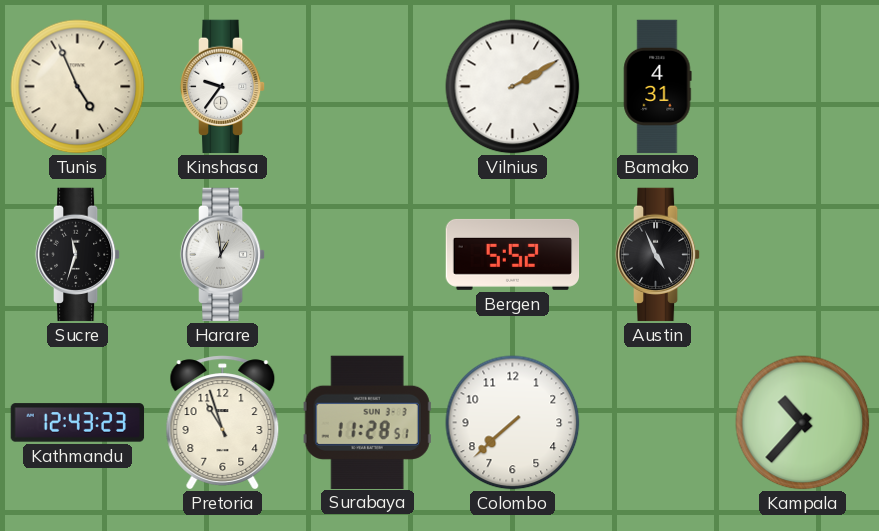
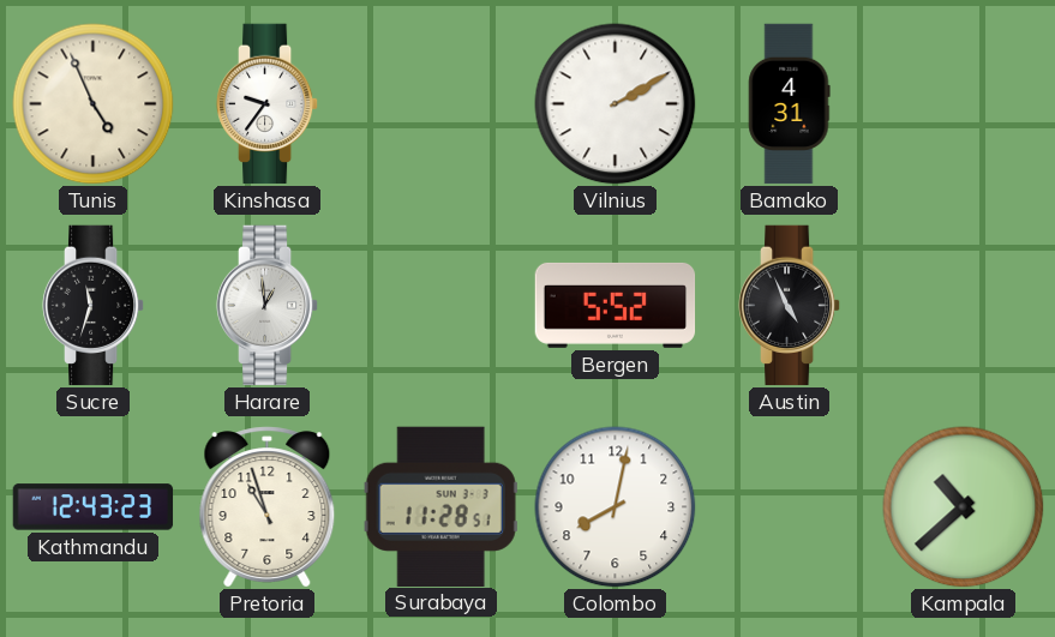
Colombo: 7:38 -> 8:02
Kampala: 10:37 -> 10:38
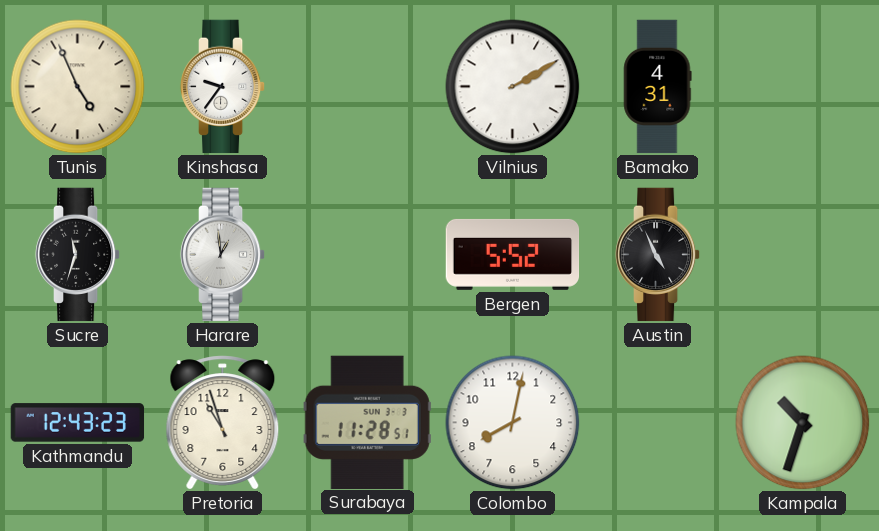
Kampala: 10:38 -> 10:33
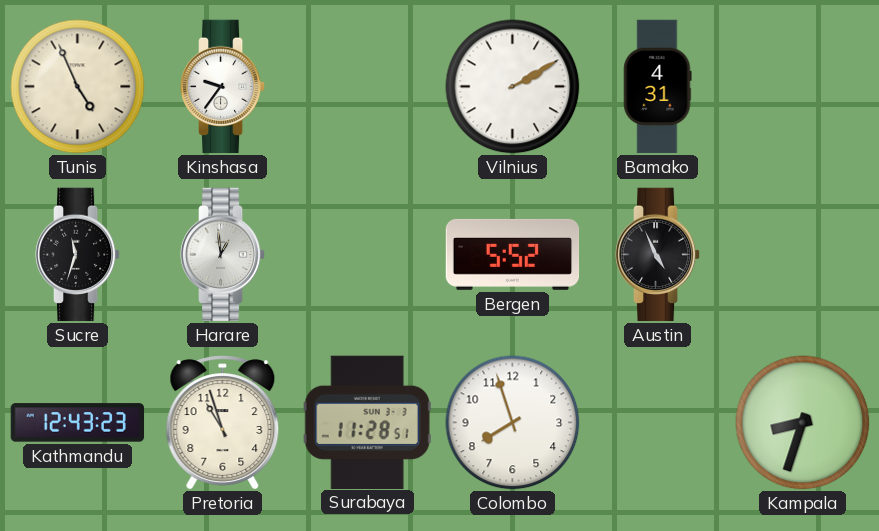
Colombo: 8:02 -> 7:57
Kampala: 10:33 -> 8:33
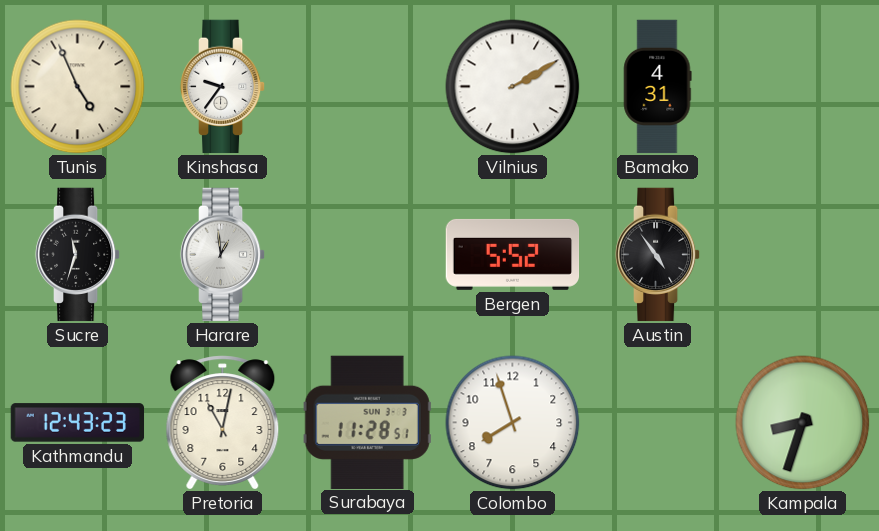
Austin: 4:56 -> 4:54
Pretoria: 10:57 -> 11:02
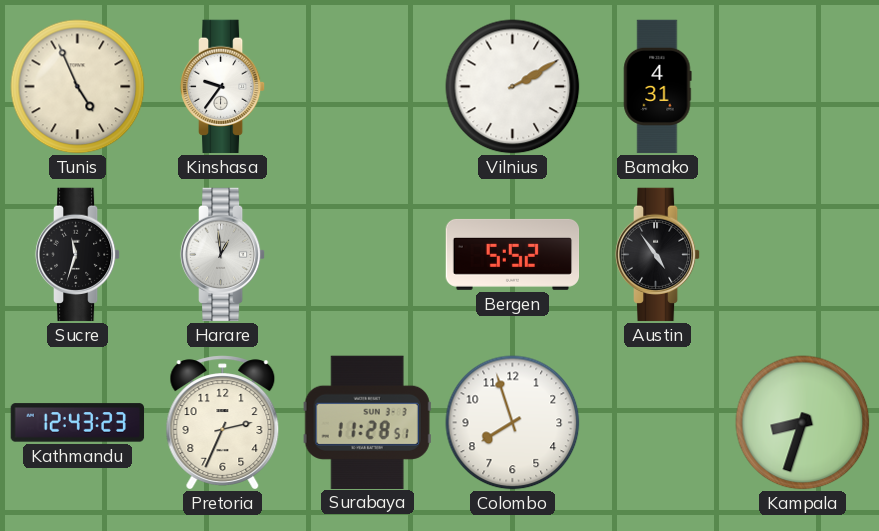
Pretoria: 11:02 -> 2:34
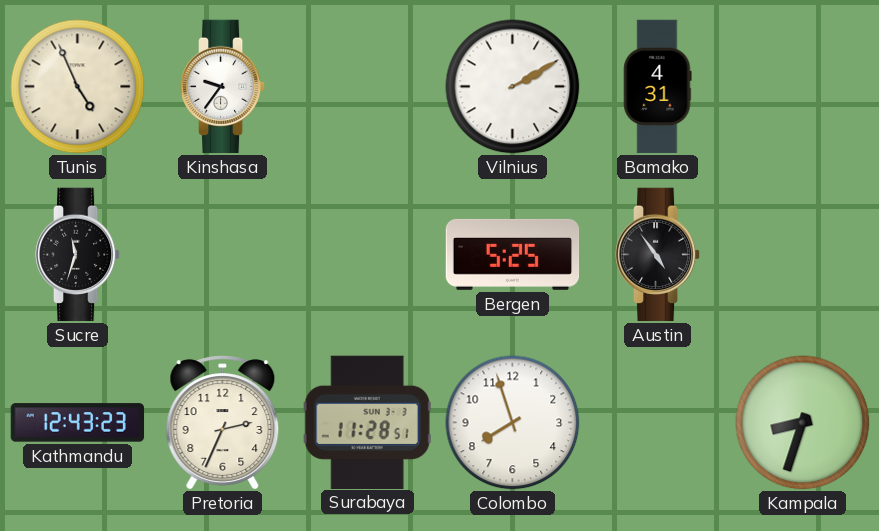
Harare: 12:59 -> none
Bergen: 5:52 -> 5:25
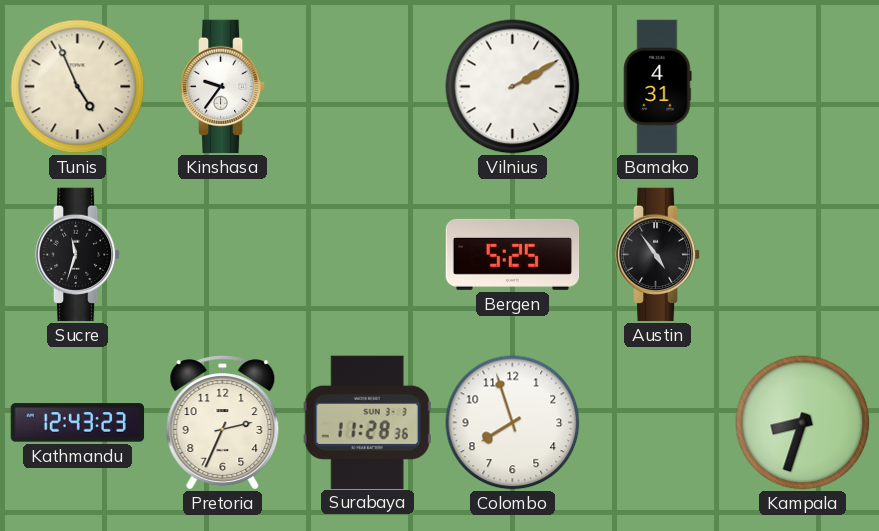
Surabaya: 11:28:51 -> 11:28:36
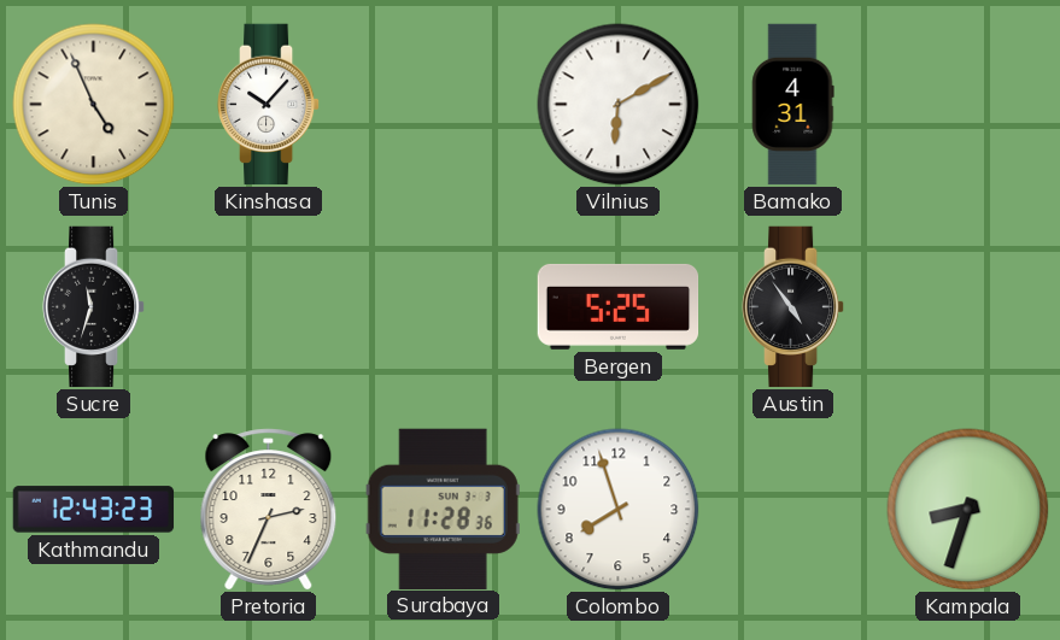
Kinshasa: 9:36 -> 10:07
Vilnius: 2:10 -> 6:10
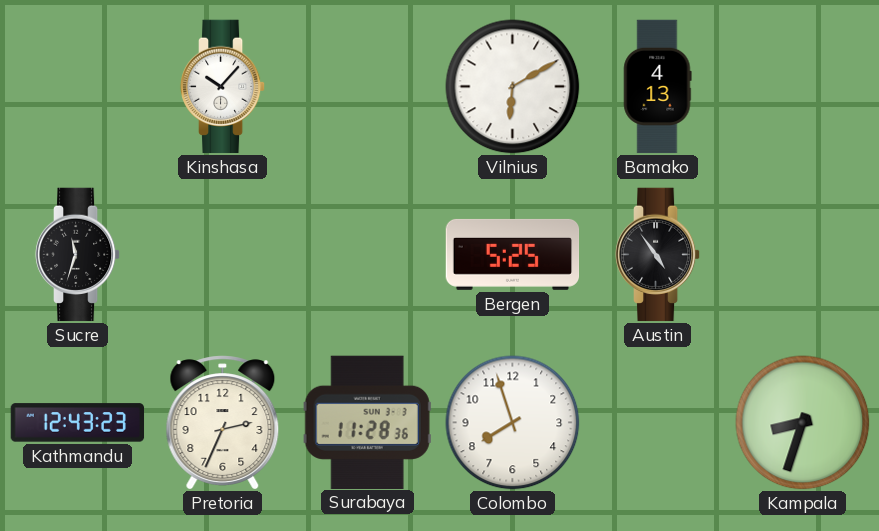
Tunis: 4:56 -> none
Bamako: 4:31 -> 4:13
